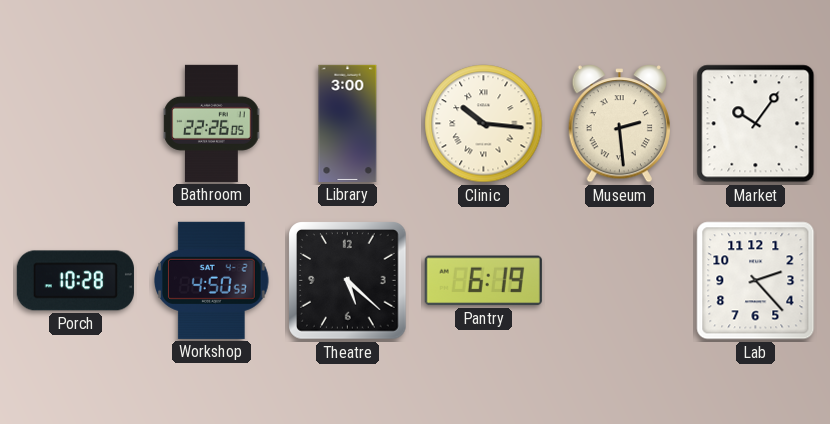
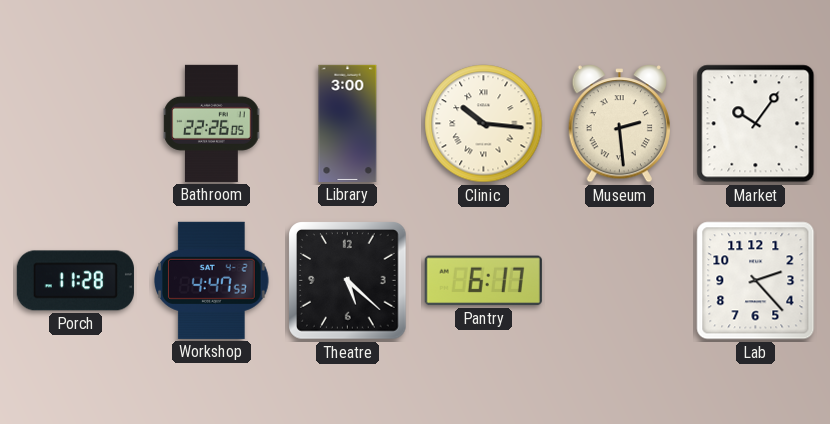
Porch: 10:28 -> 11:28
Workshop: 4:50 -> 4:47
Pantry: 6:19 -> 6:17
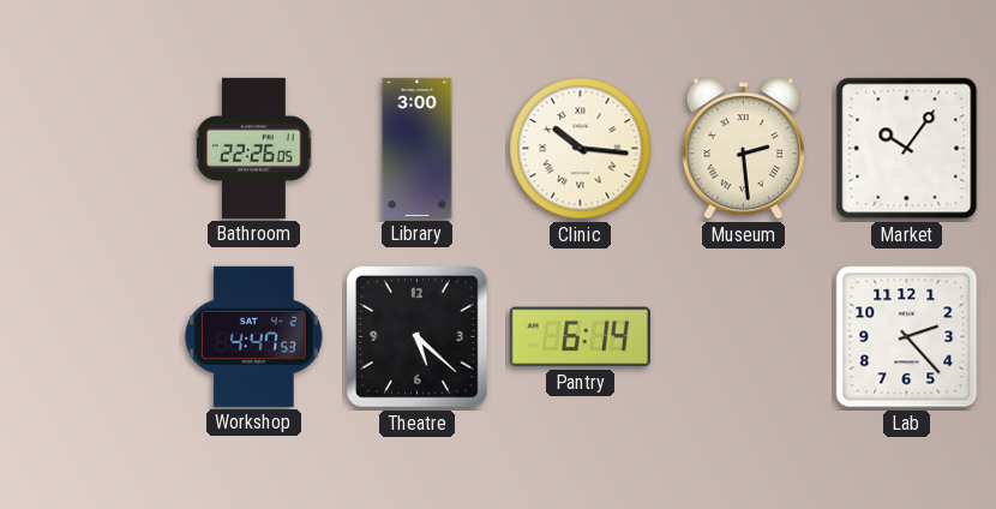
Porch: 11:28 -> none
Pantry: 6:17 -> 6:14
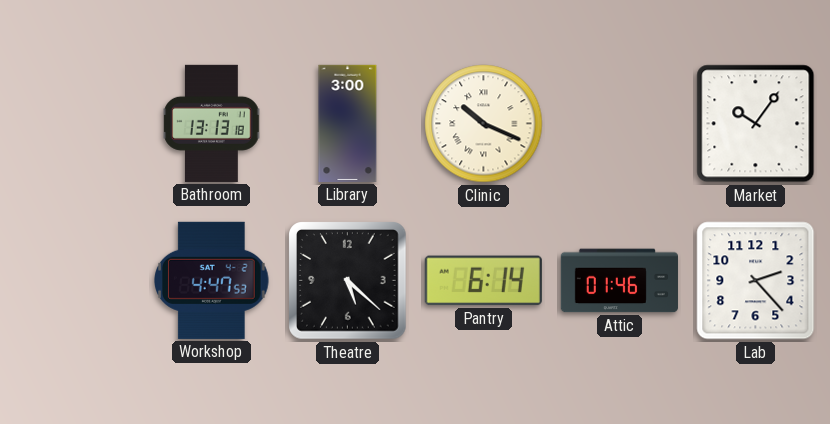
Bathroom: 22:26 -> 13:13
Clinic: 10:16 -> 10:19
Museum: 2:29 -> none
Attic: none -> 01:46
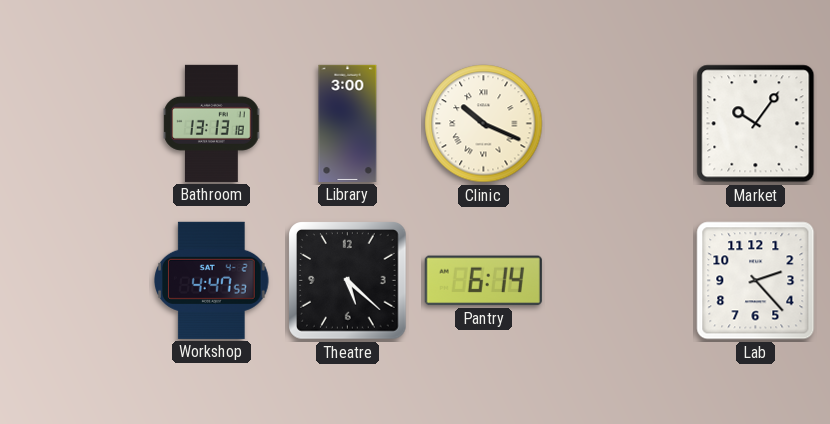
Attic: 01:46 -> none
